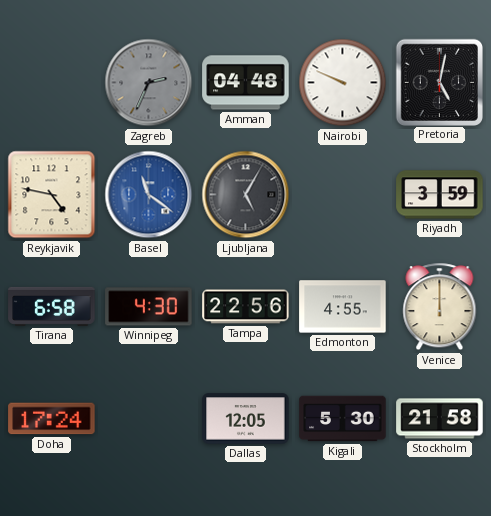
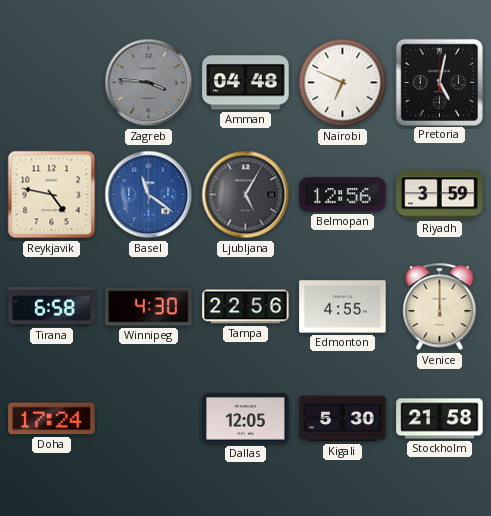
Zagreb: 2:34 -> 3:46
Nairobi: 9:49 -> 6:49
Belmopan: none -> 12:56
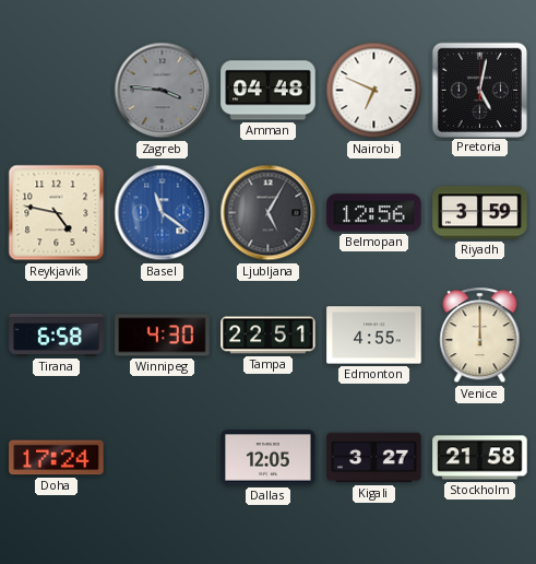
Tampa: 22:56 -> 22:51
Kigali: 5:30 -> 3:27
